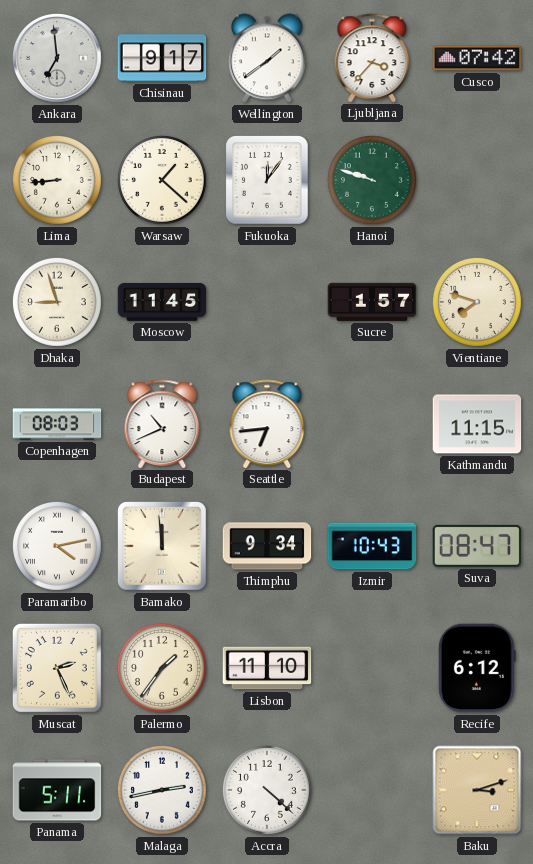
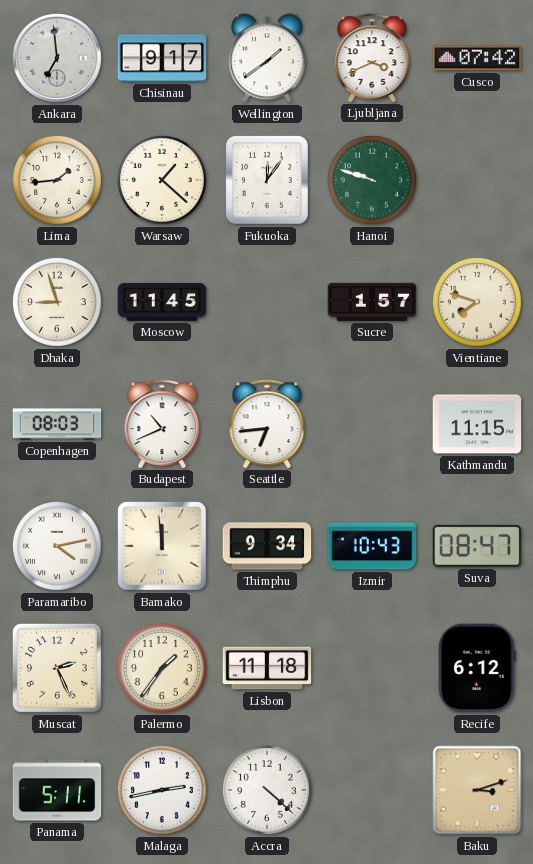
Ljubljana: 3:37 -> 3:41
Lima: 8:44 -> 1:44
Lisbon: 11:10 -> 11:18
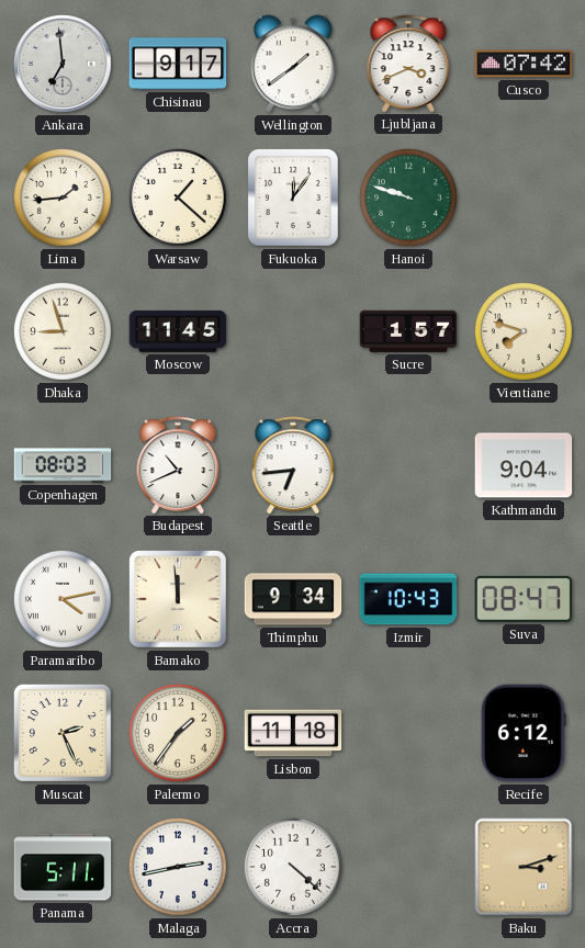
Kathmandu: 11:15 -> 9:04
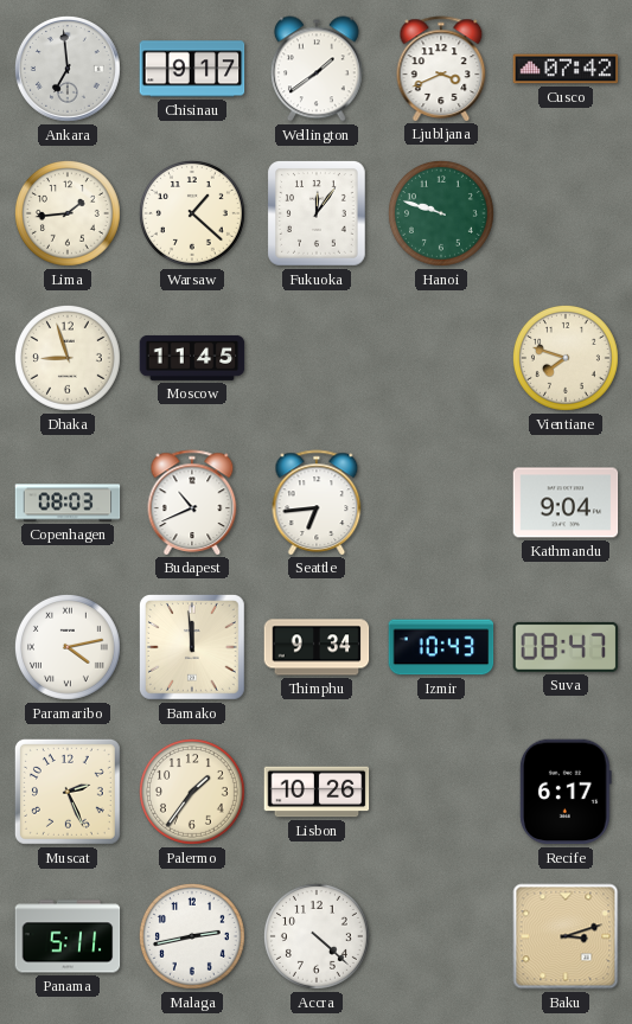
Sucre: 1:57 -> none
Lisbon: 11:18 -> 10:26
Recife: 6:12 -> 6:17
